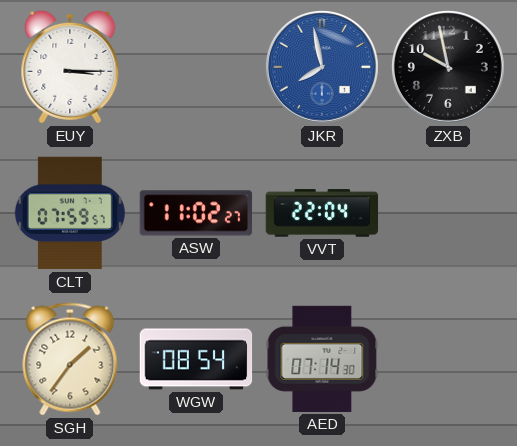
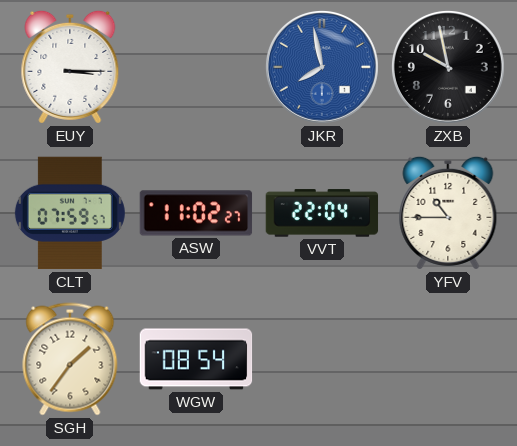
YFV: none -> 10:45
AED: 07:14 -> none
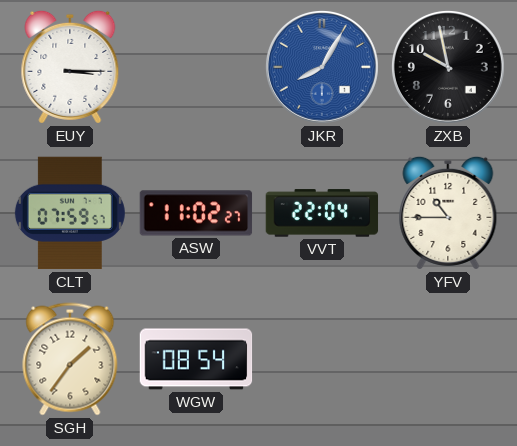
JKR: 7:58 -> 8:05
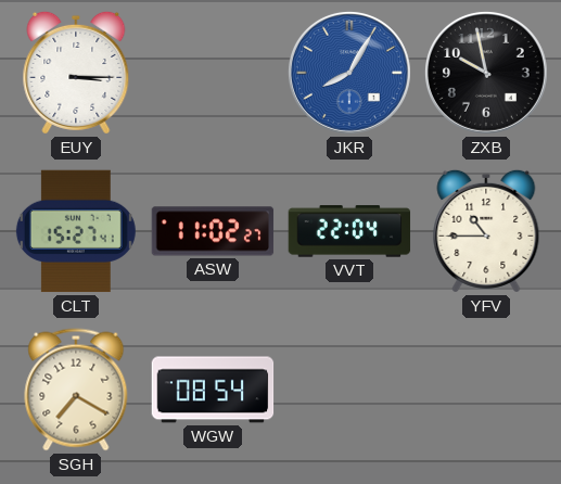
CLT: 07:59 -> 15:27
SGH: 1:36 -> 7:20
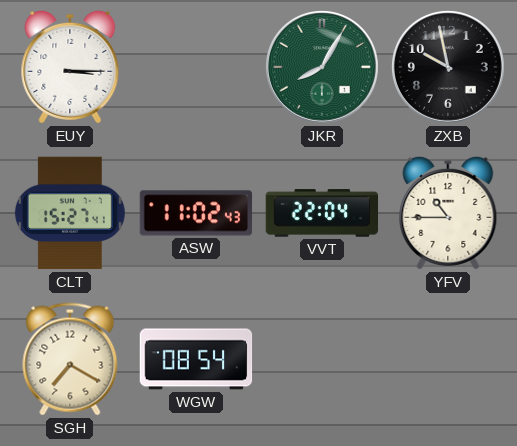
JKR dial: blue -> green
ASW: 11:02:27 -> 11:02:43
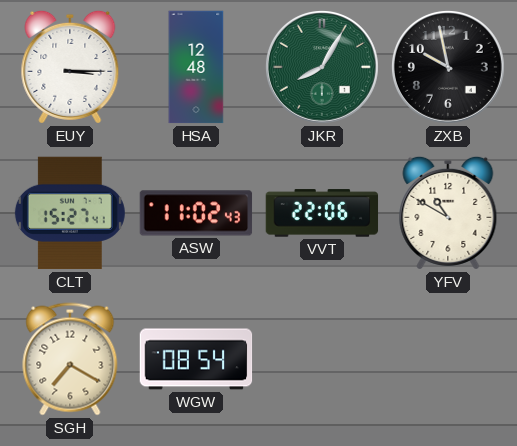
HSA: none -> 12:48
VVT: 22:04 -> 22:06
YFV: 10:45 -> 10:50
